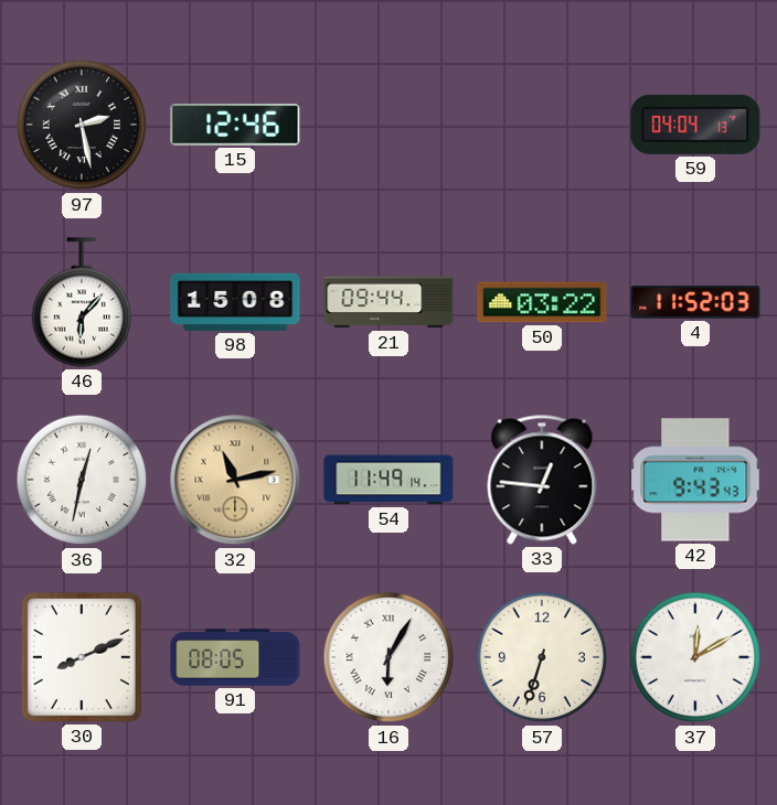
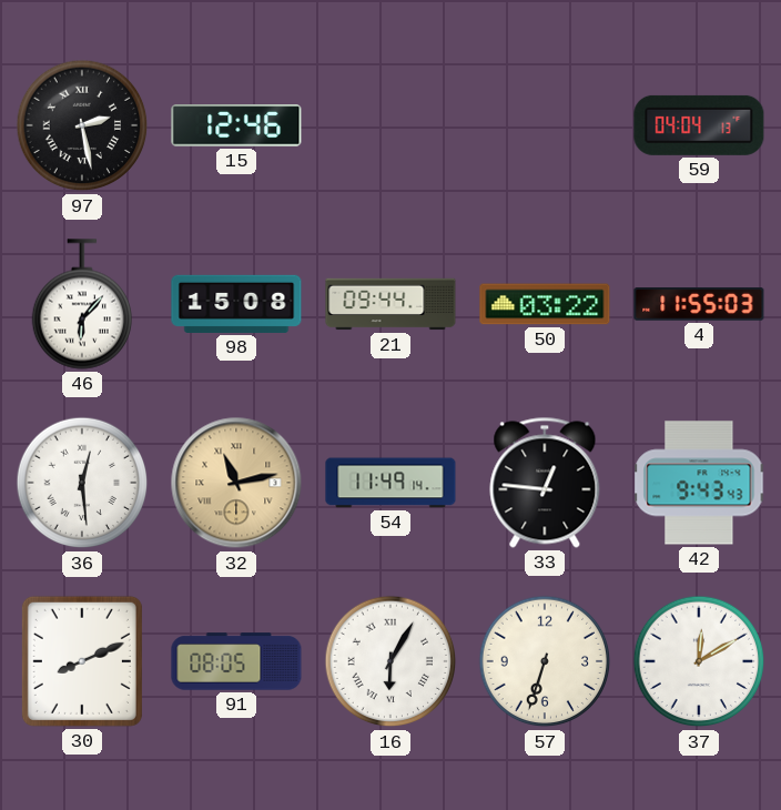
4: 11:52 -> 11:55
36: 12:32 -> 12:29
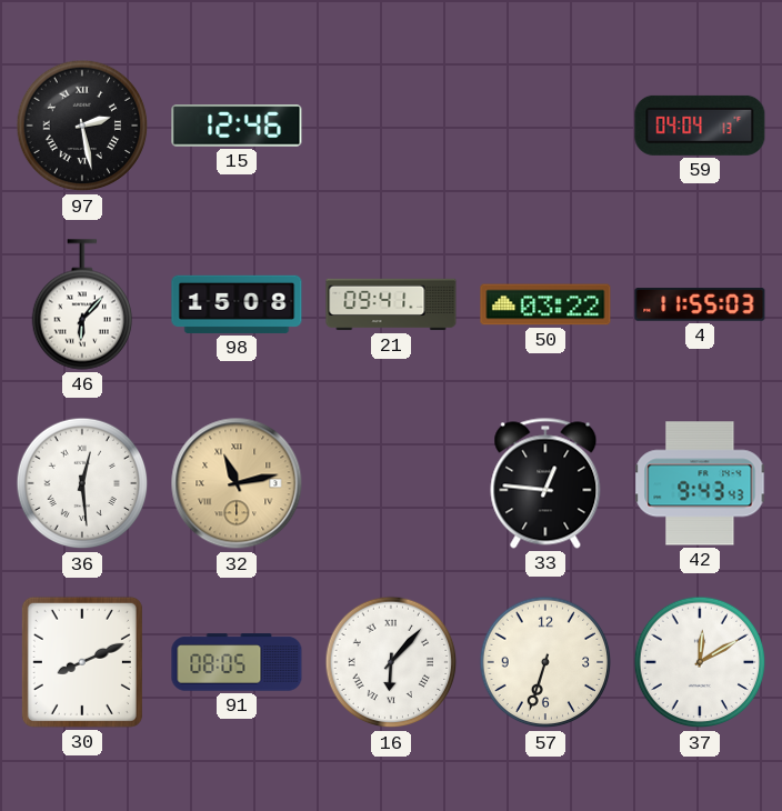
21: 09:44 -> 09:41
54: 11:49 -> none
16: 6:05 -> 6:07
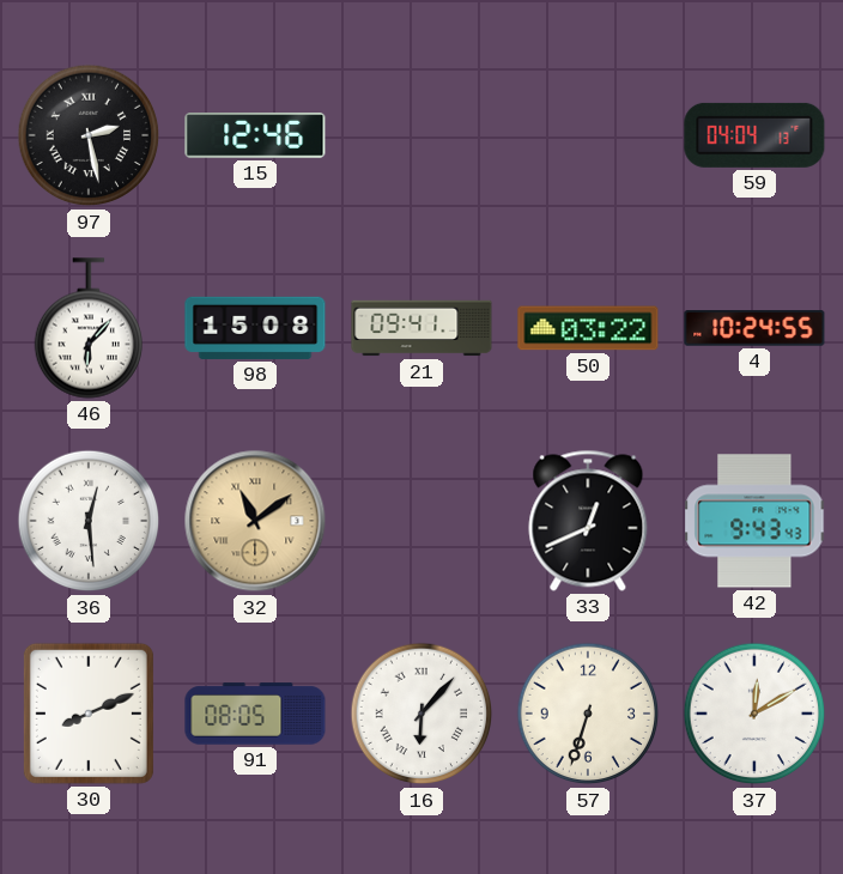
4: 11:55 -> 10:24
32: 11:13 -> 11:09
33: 12:46 -> 12:41
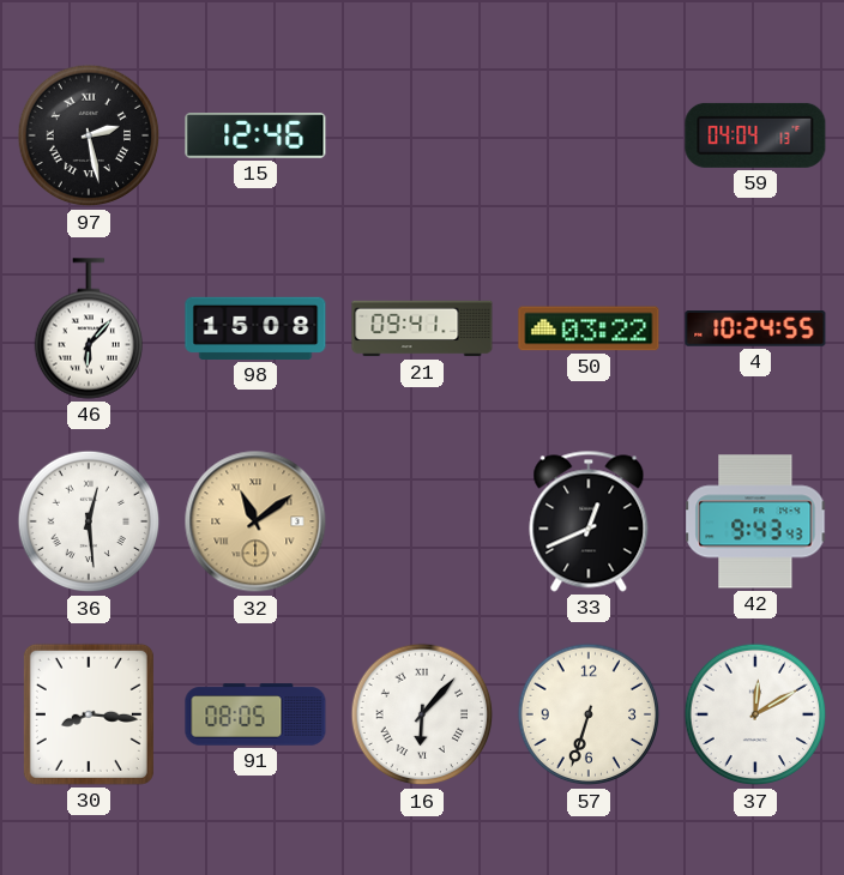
30: 8:11 -> 8:16
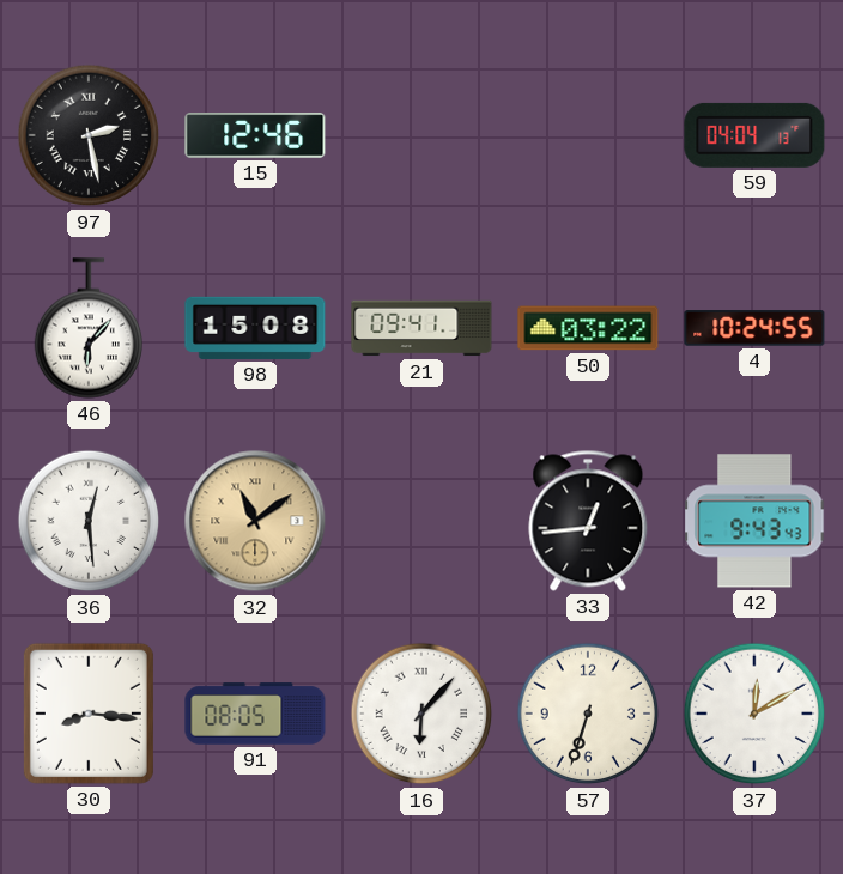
33: 12:41 -> 12:44
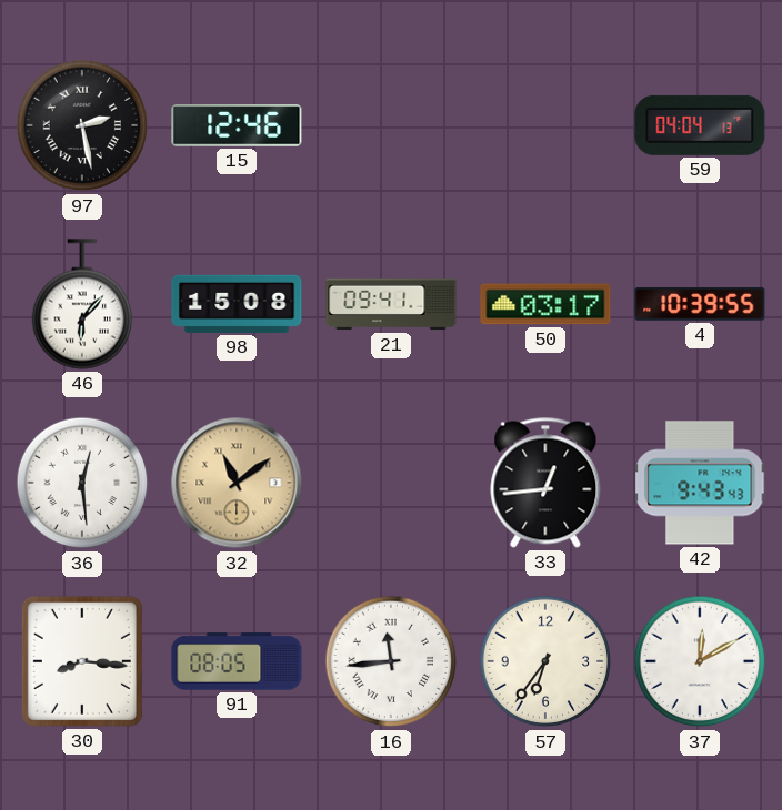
50: 03:22 -> 03:17
4: 10:24 -> 10:39
16: 6:07 -> 11:44
57: 6:33 -> 6:36
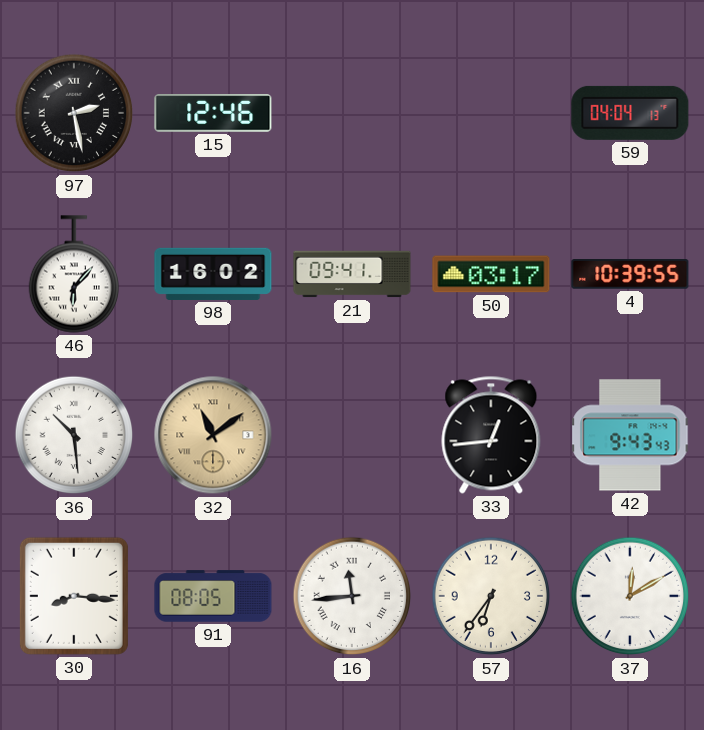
98: 15:08 -> 16:02
36: 12:29 -> 10:29
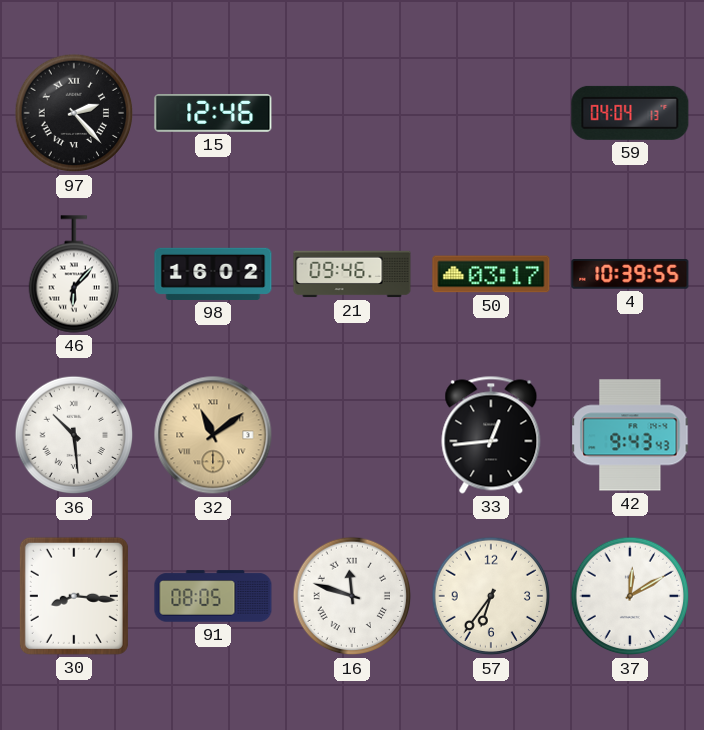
97: 2:28 -> 2:23
21: 09:41 -> 09:46
16: 11:44 -> 11:48
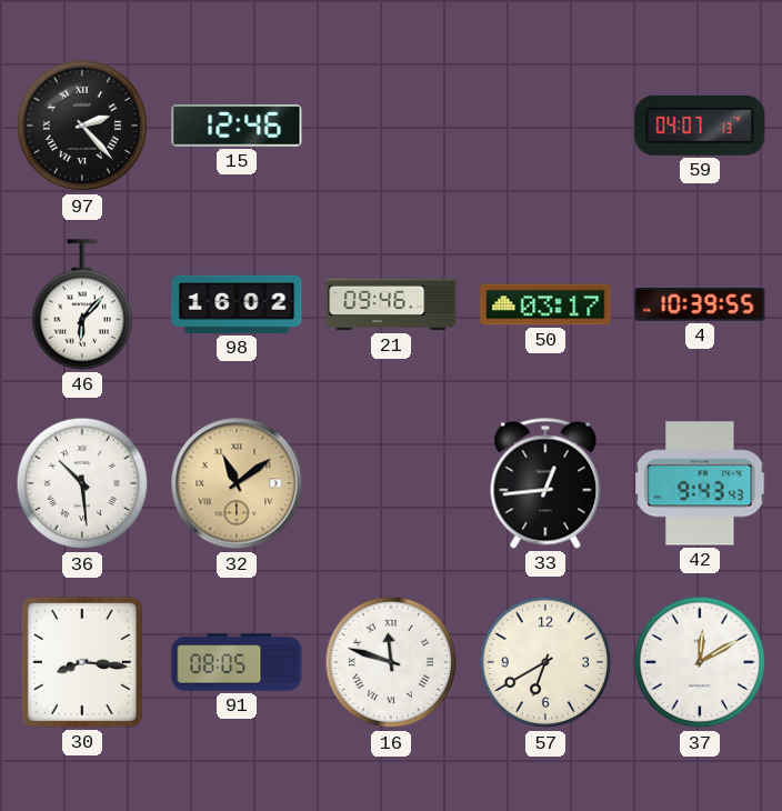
59: 04:04 -> 04:07
57: 6:36 -> 6:40
